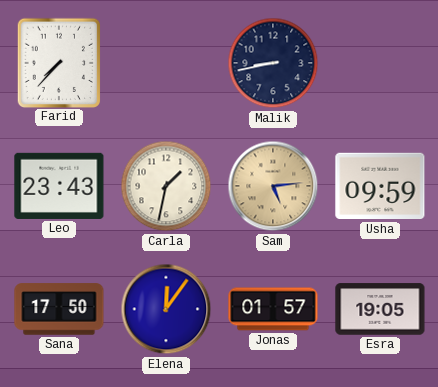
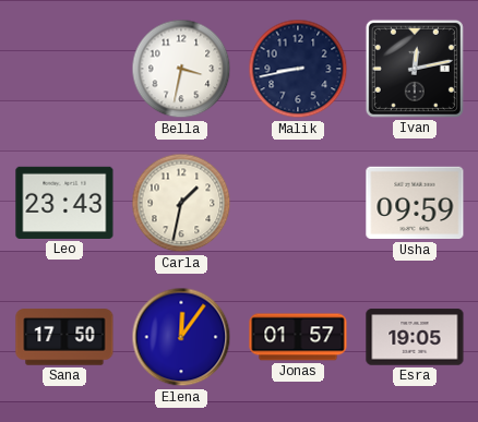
Farid: 7:37 -> none
Bella: none -> 3:32
Ivan: none -> 12:13
Sam: 5:14 -> none
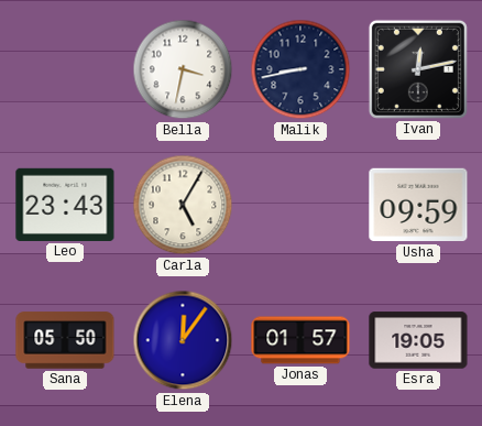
Carla: 1:32 -> 5:05
Sana: 17:50 -> 05:50
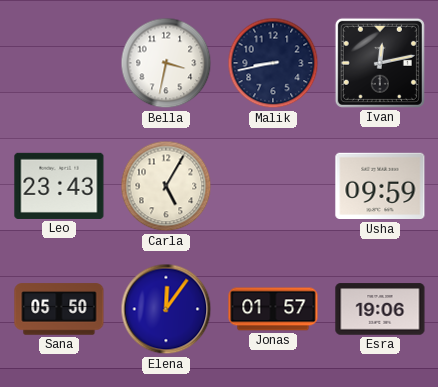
Esra: 19:05 -> 19:06
